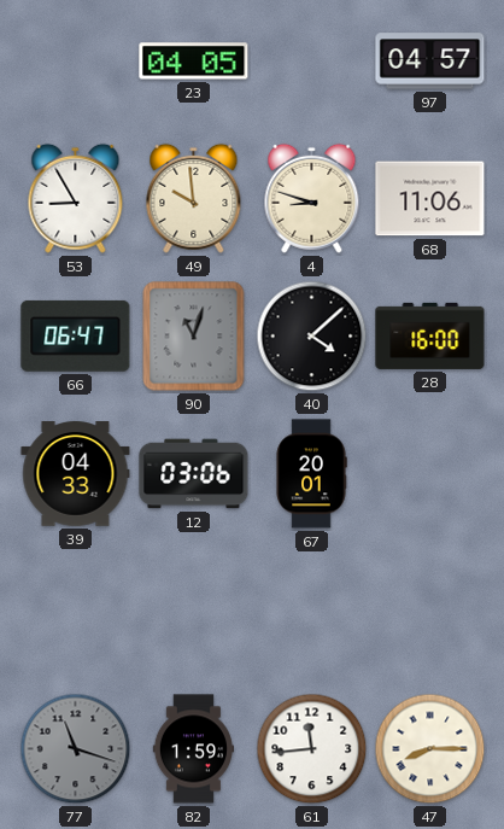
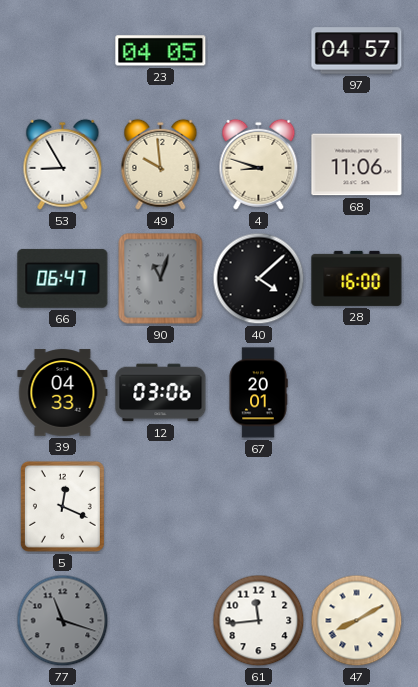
5: none -> 12:19
82: 1:59 -> none
47: 8:15 -> 8:10
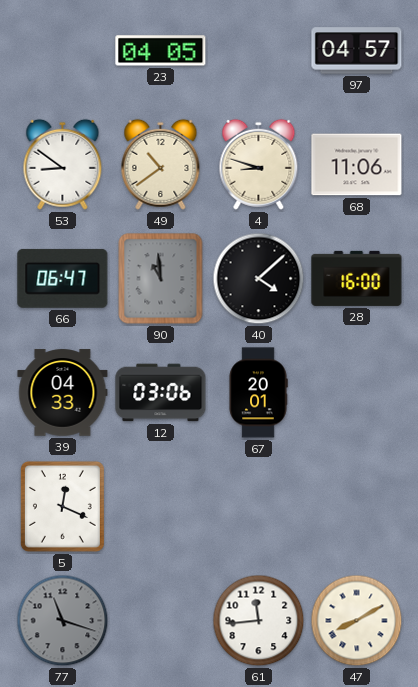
53: 8:55 -> 8:51
49: 9:59 -> 10:39
90: 11:03 -> 10:59
